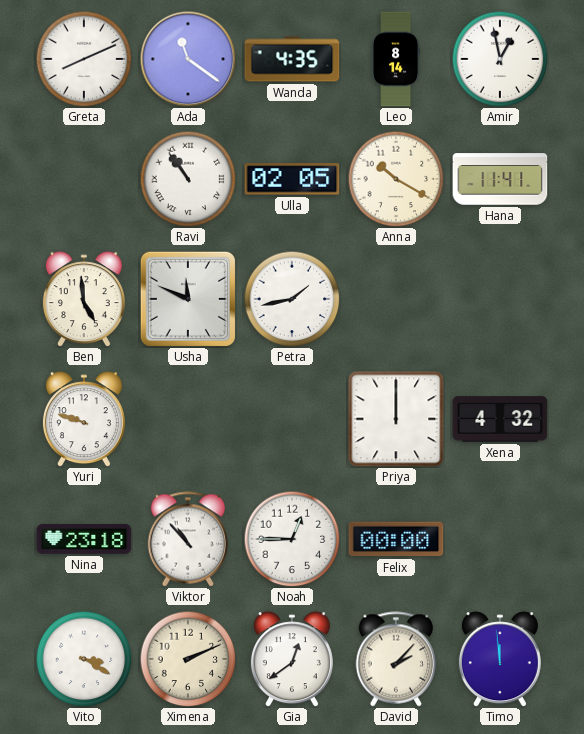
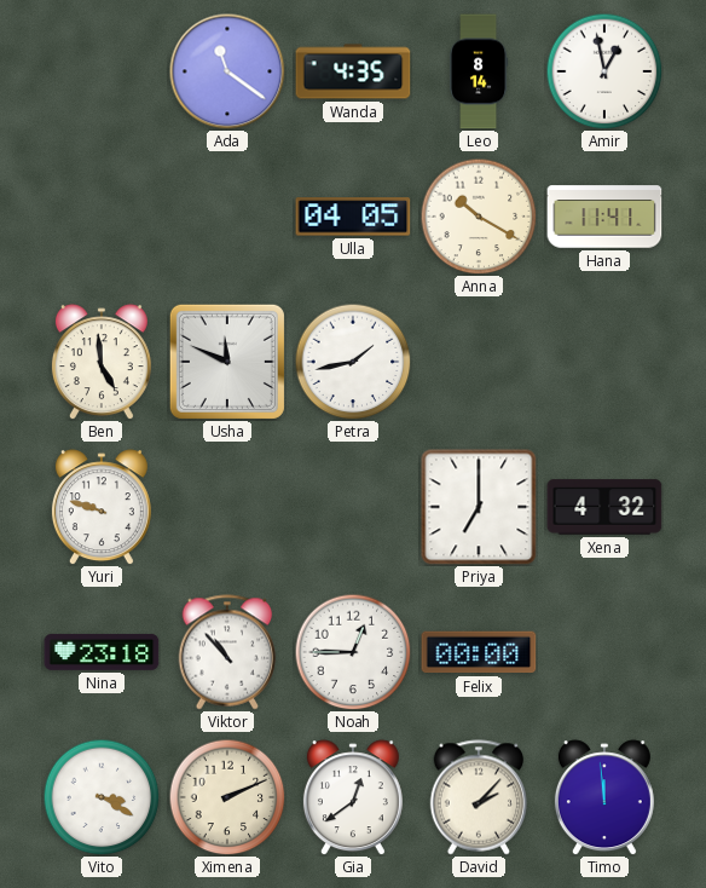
Greta: 8:11 -> none
Ravi: 10:54 -> none
Ulla: 02:05 -> 04:05
Priya: 12:00 -> 7:00
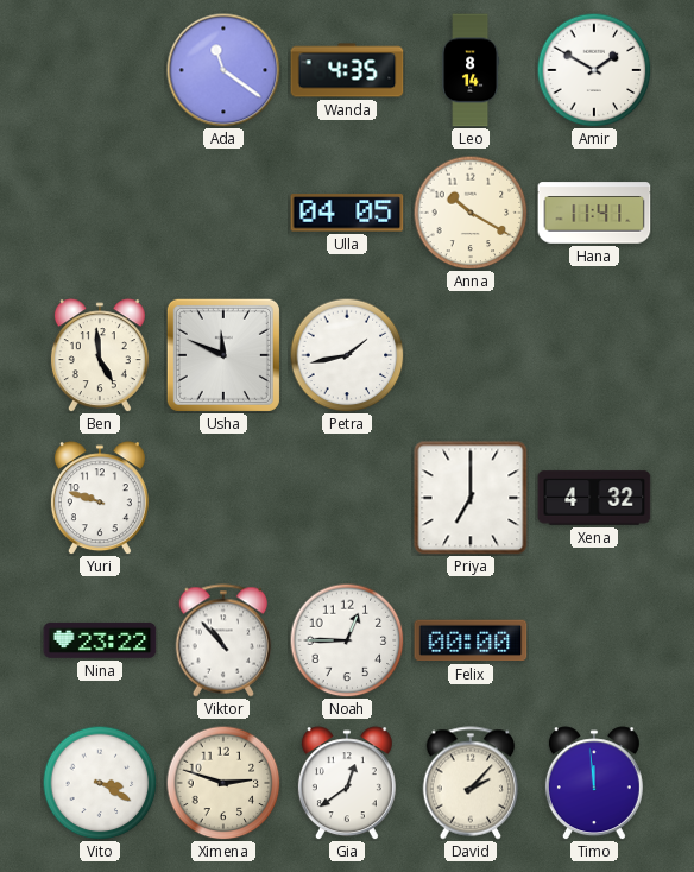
Amir: 12:58 -> 1:50
Nina: 23:18 -> 23:22
Ximena: 2:11 -> 2:48
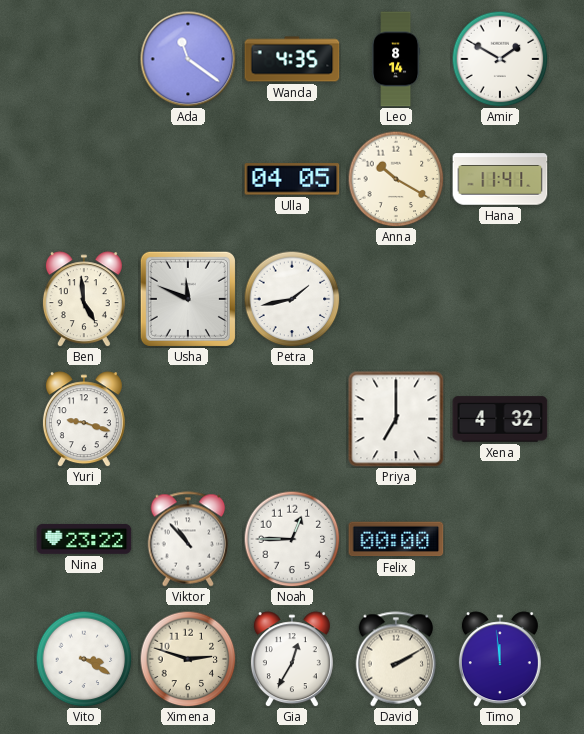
Yuri: 9:48 -> 9:18
Gia: 12:39 -> 12:35
David: 2:07 -> 2:10
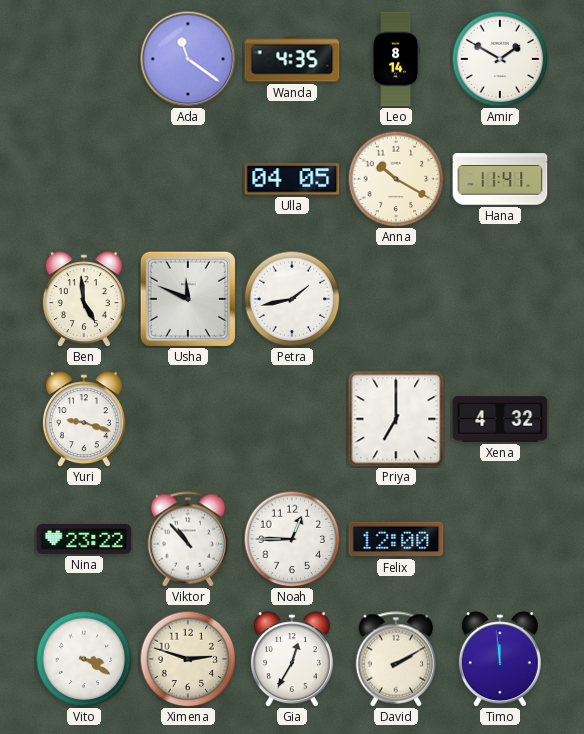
Felix: 00:00 -> 12:00
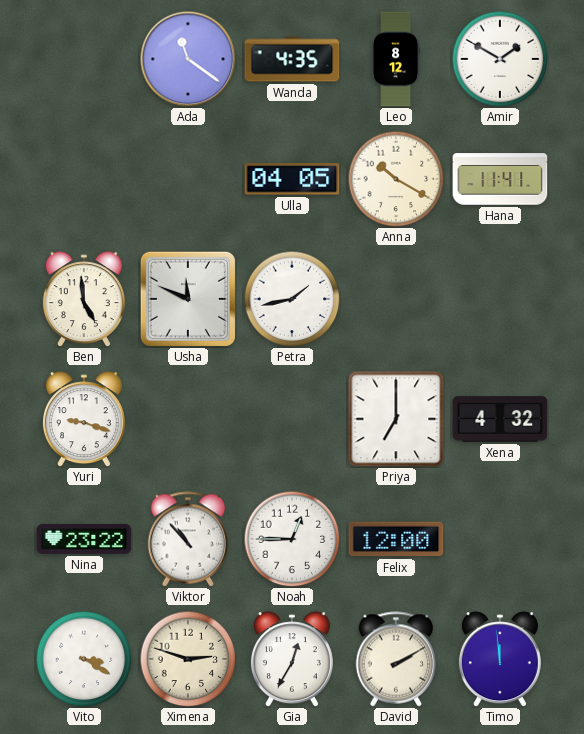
Leo: 8:14 -> 8:12
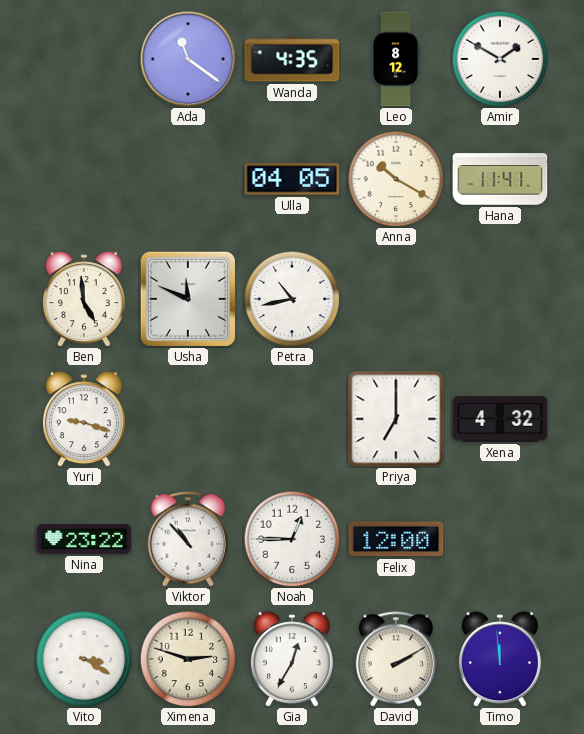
Petra: 1:43 -> 10:43
